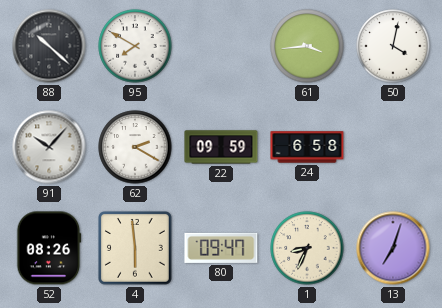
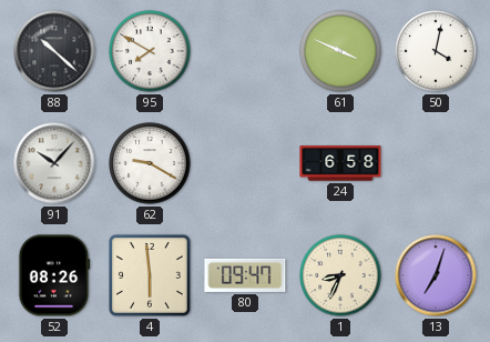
61: 3:44 -> 3:49
62: 2:20 -> 9:20
22: 09:59 -> none
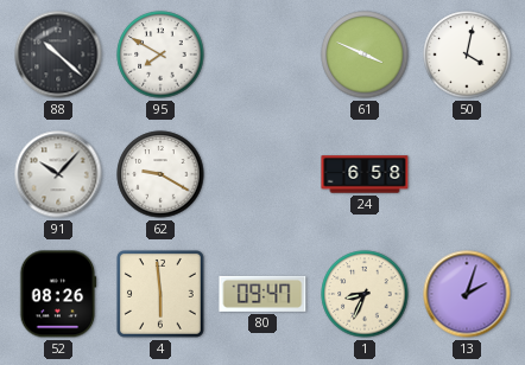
13: 7:03 -> 2:03
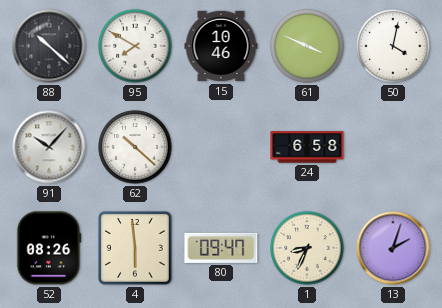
15: none -> 10:46
62: 9:20 -> 10:22
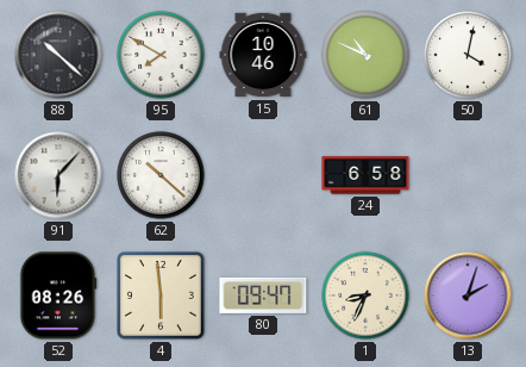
61: 3:49 -> 10:49
91: 10:07 -> 6:07
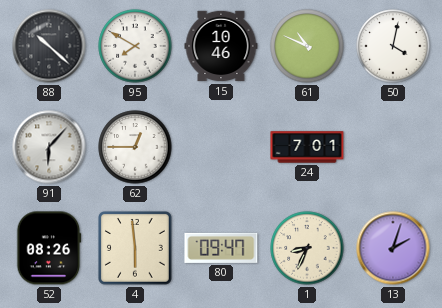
62: 10:22 -> 12:45
24: 6:58 -> 7:01
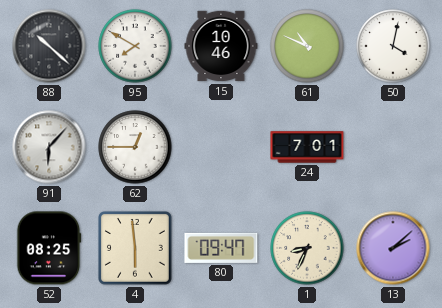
52: 08:26 -> 08:25
13: 2:03 -> 2:08
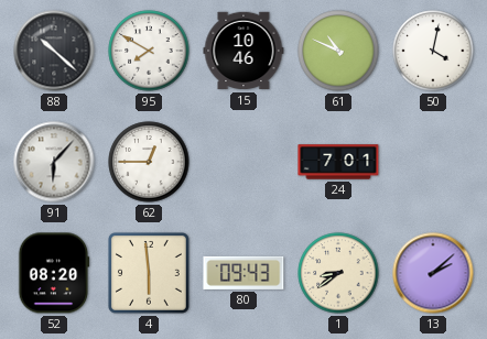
52: 08:25 -> 08:20
80: 09:47 -> 09:43
1: 8:34 -> 8:39
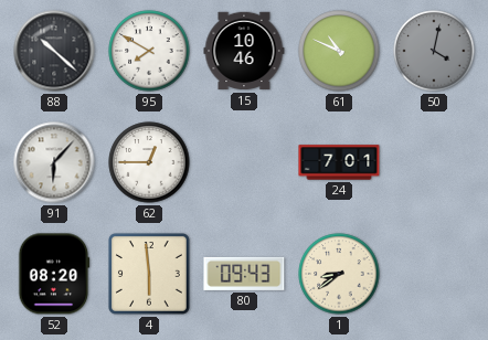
50 dial: white -> grey
13: 2:08 -> none
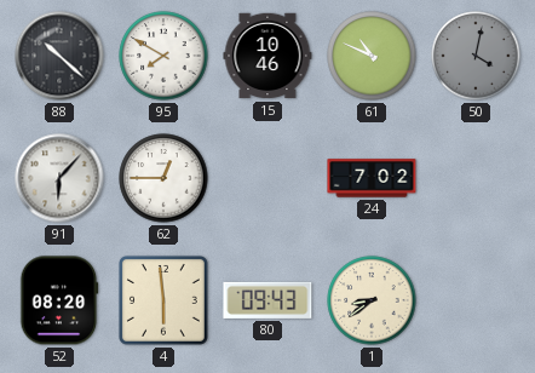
24: 7:01 -> 7:02
